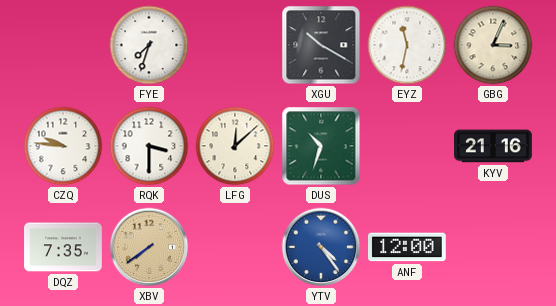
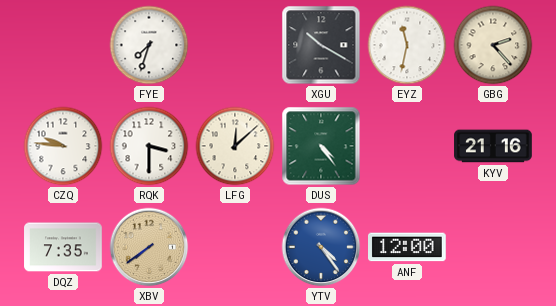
GBG: 3:04 -> 2:23
DUS: 10:33 -> 4:24
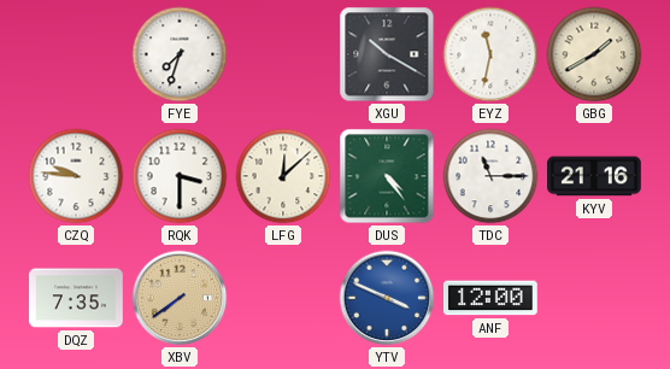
GBG: 2:23 -> 1:40
TDC: none -> 11:15
YTV: 4:24 -> 3:49
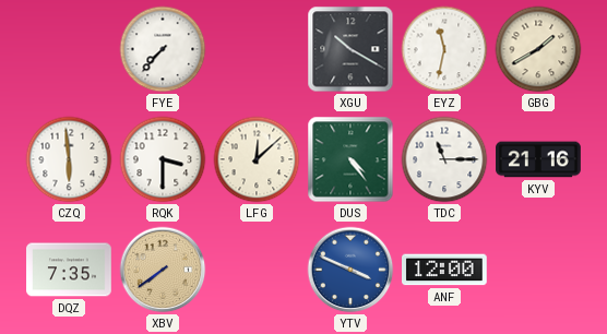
FYE: 7:33 -> 7:37
CZQ: 9:46 -> 5:59
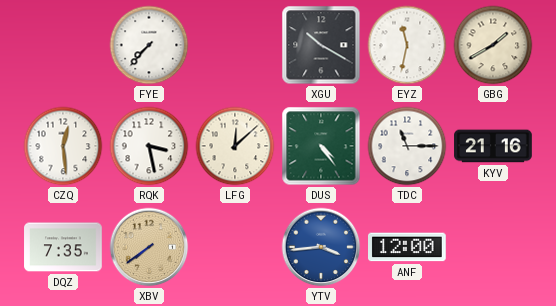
CZQ: 5:59 -> 12:29
RQK: 3:30 -> 3:28
YTV: 3:49 -> 3:44
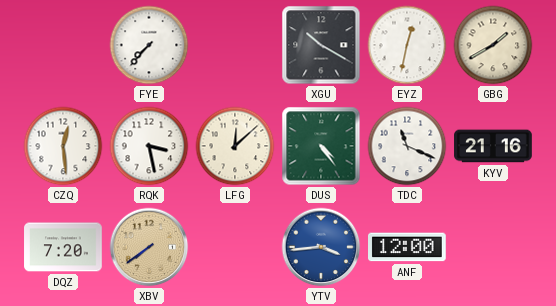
EYZ: 11:32 -> 12:32
TDC: 11:15 -> 11:19
DQZ: 7:35 -> 7:20
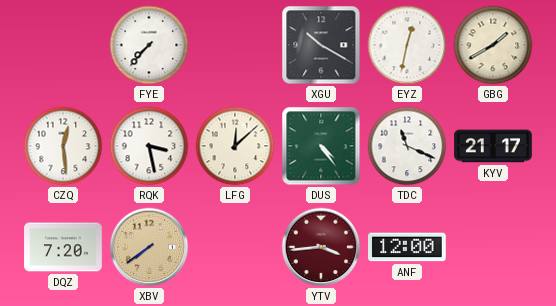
KYV: 21:16 -> 21:17
YTV dial: blue -> burgundy
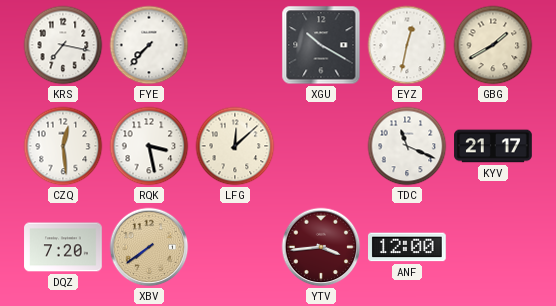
KRS: none -> 7:17
DUS: 4:24 -> none
